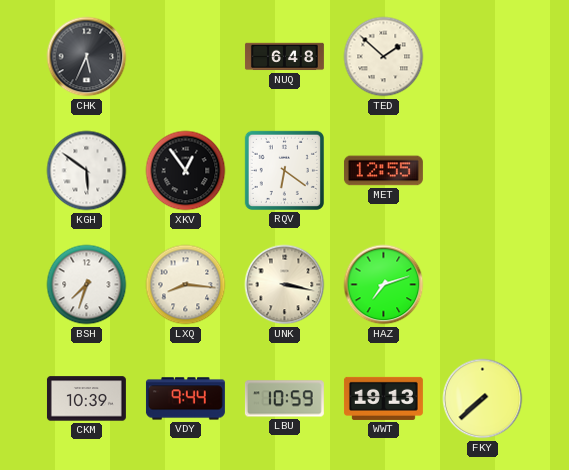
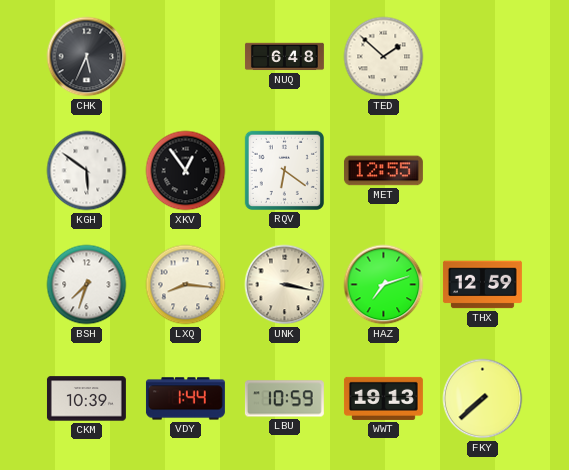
THX: none -> 12:59
VDY: 9:44 -> 1:44
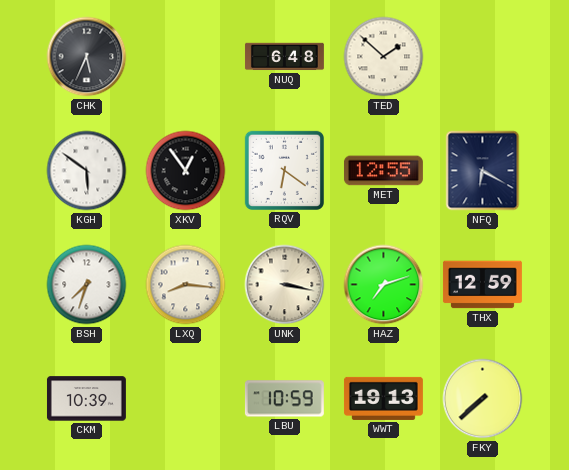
NFQ: none -> 6:20
VDY: 1:44 -> none
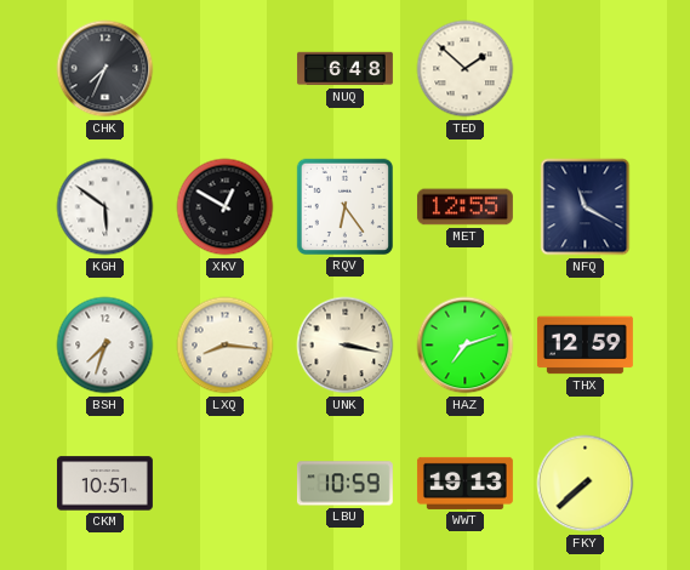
CHK: 5:34 -> 7:34
XKV: 12:54 -> 12:50
RQV: 6:21 -> 6:24
NFQ: 6:20 -> 11:20
CKM: 10:39 -> 10:51
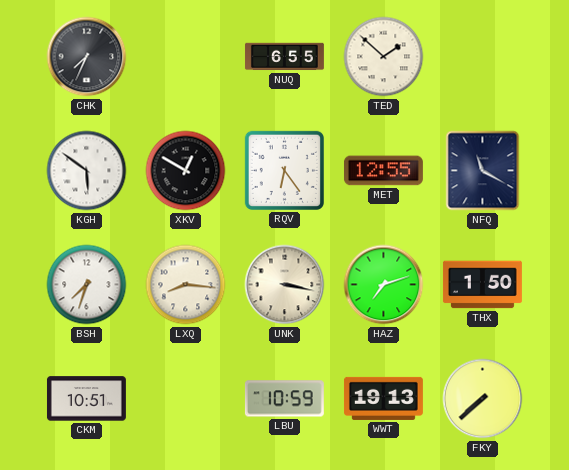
NUQ: 6:48 -> 6:55
THX: 12:59 -> 1:50
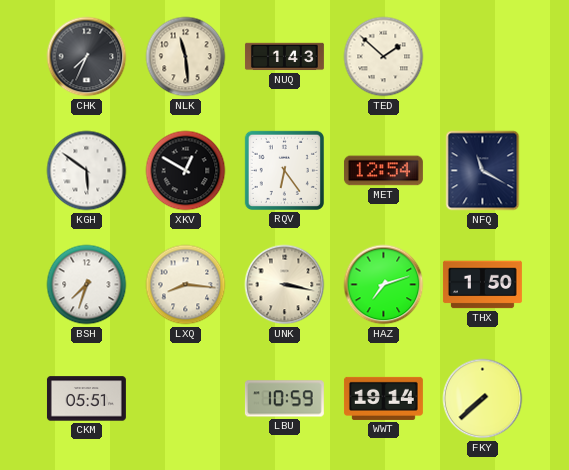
NLK: none -> 11:29
NUQ: 6:55 -> 1:43
MET: 12:55 -> 12:54
CKM: 10:51 -> 05:51
WWT: 19:13 -> 19:14
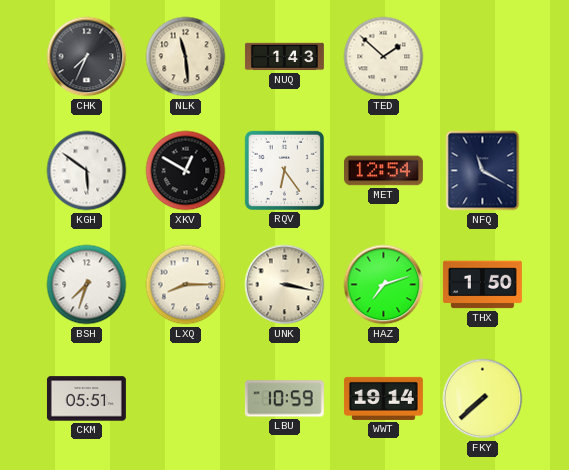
LXQ: 8:16 -> 8:15
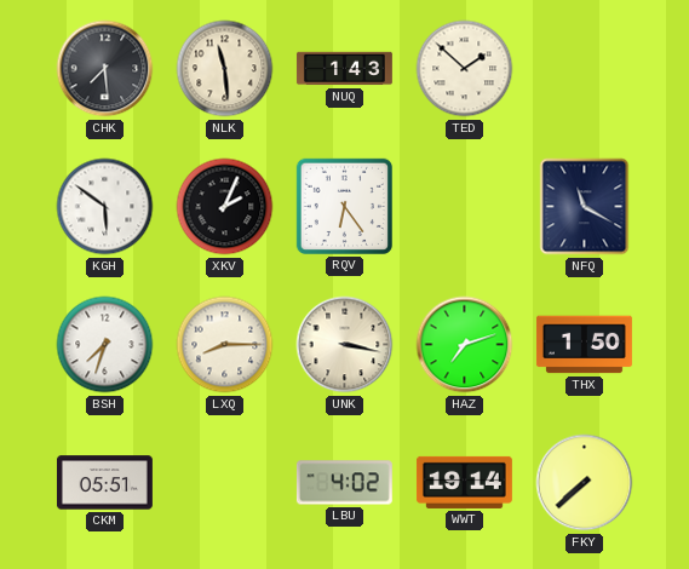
CHK: 7:34 -> 7:29
XKV: 12:50 -> 2:04
MET: 12:54 -> none
LBU: 10:59 -> 4:02
